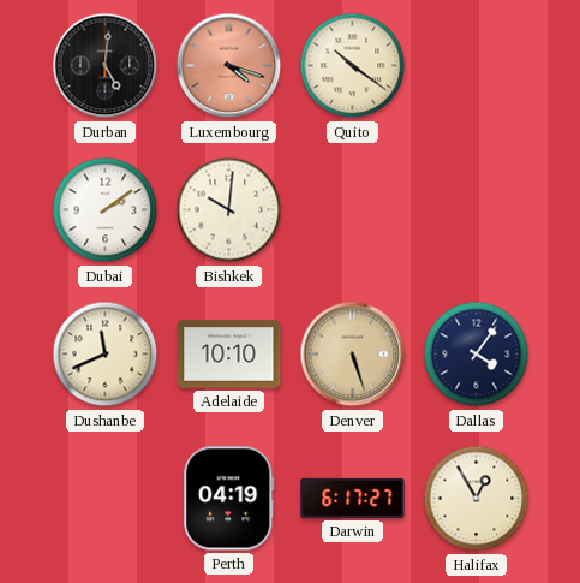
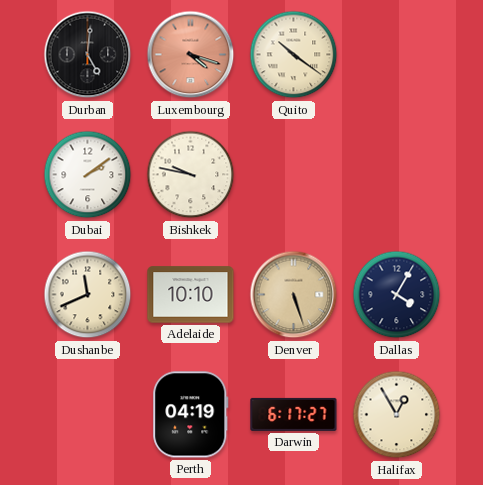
Bishkek: 10:01 -> 9:47
Dallas: 4:06 -> 4:05
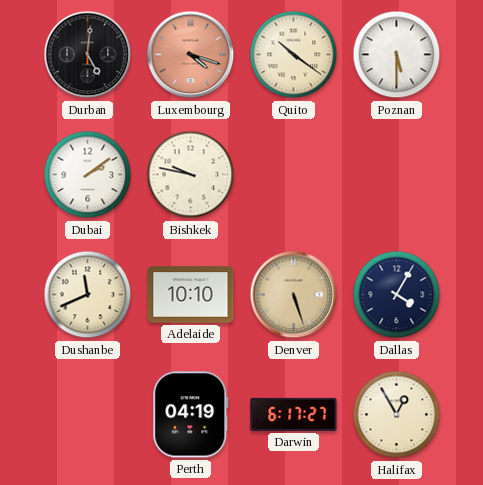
Poznan: none -> 5:30
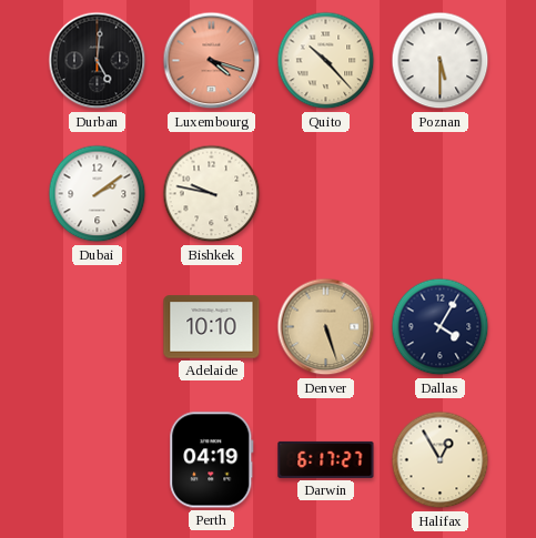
Quito: 10:21 -> 10:23
Dushanbe: 11:41 -> none
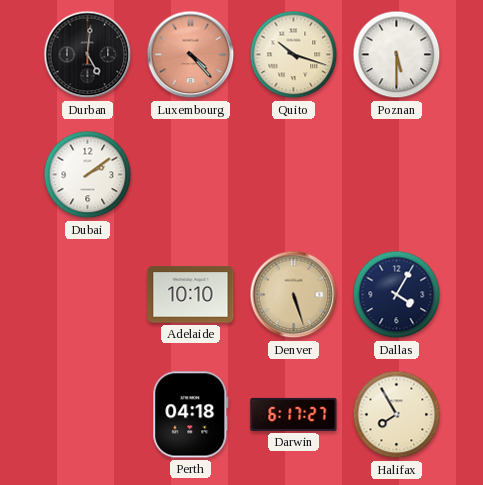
Luxembourg: 4:18 -> 4:23
Quito: 10:23 -> 10:18
Bishkek: 9:47 -> none
Perth: 04:19 -> 04:18
Halifax: 12:55 -> 7:55
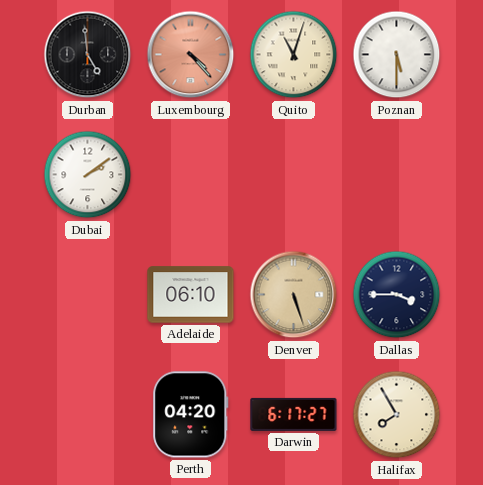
Durban: 5:01 -> 4:59
Quito: 10:18 -> 11:03
Adelaide: 10:10 -> 06:10
Dallas: 4:05 -> 3:45
Perth: 04:18 -> 04:20
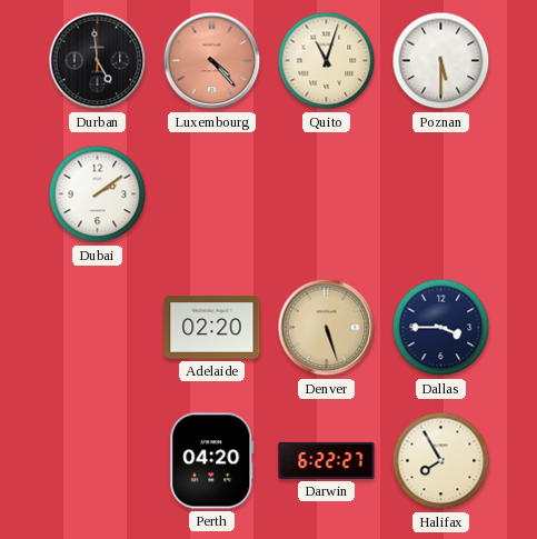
Adelaide: 06:10 -> 02:20
Darwin: 6:17 -> 6:22
